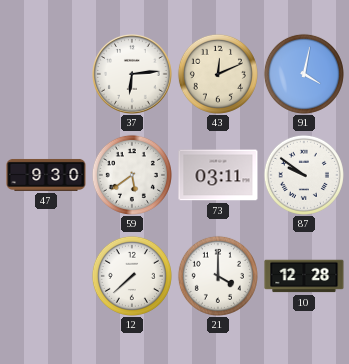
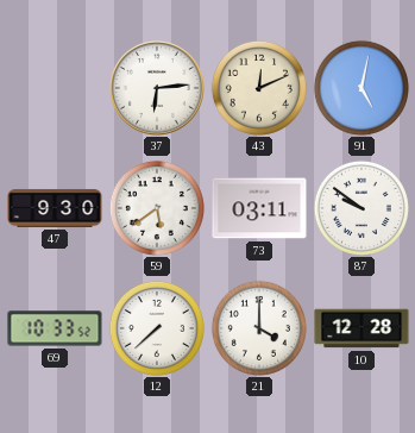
91: 4:02 -> 5:02
69: none -> 10:33
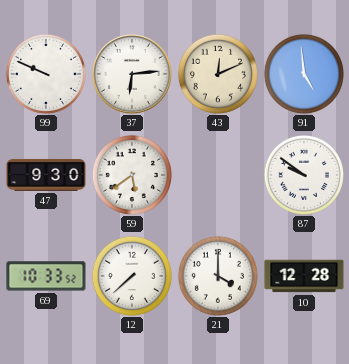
99: none -> 9:49
91: 5:02 -> 4:59
73: 03:11 -> none
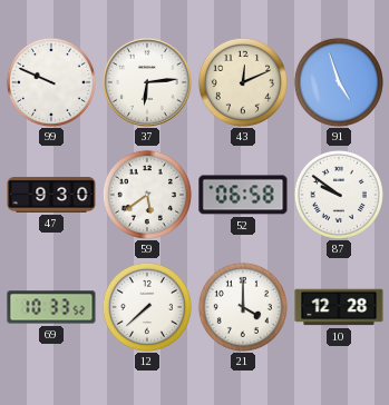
91: 4:59 -> 4:57
52: none -> 06:58
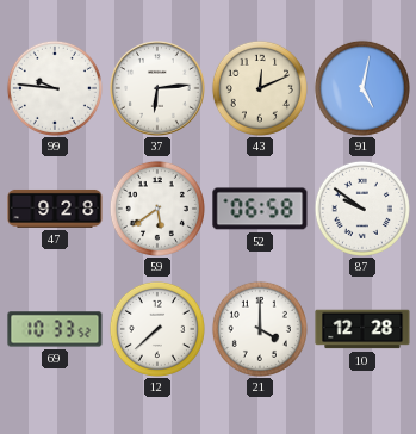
99: 9:49 -> 9:46
91: 4:57 -> 5:02
47: 9:30 -> 9:28
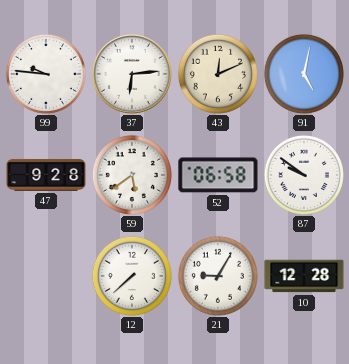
69: 10:33 -> none
21: 4:00 -> 9:05
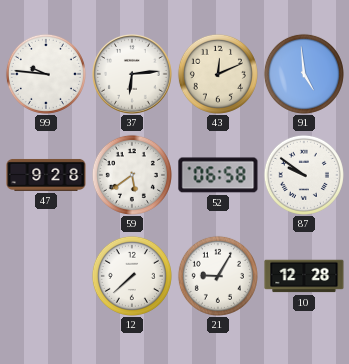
91: 5:02 -> 4:59
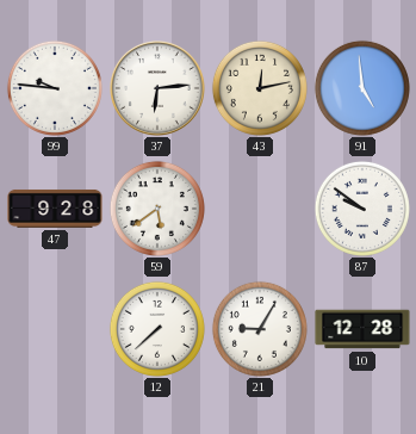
43: 12:11 -> 12:13
52: 06:58 -> none
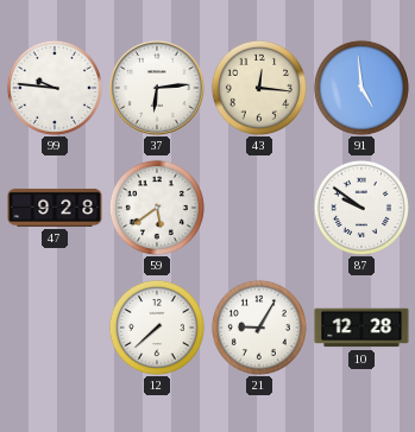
43: 12:13 -> 12:16
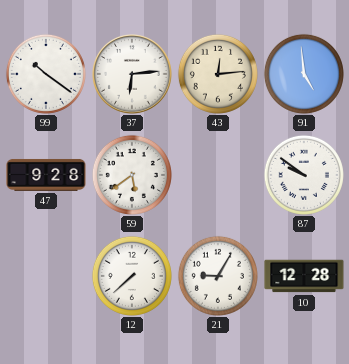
99: 9:46 -> 10:21
43: 12:16 -> 12:14
